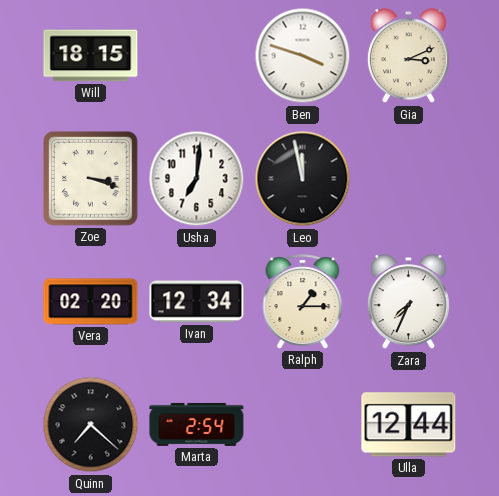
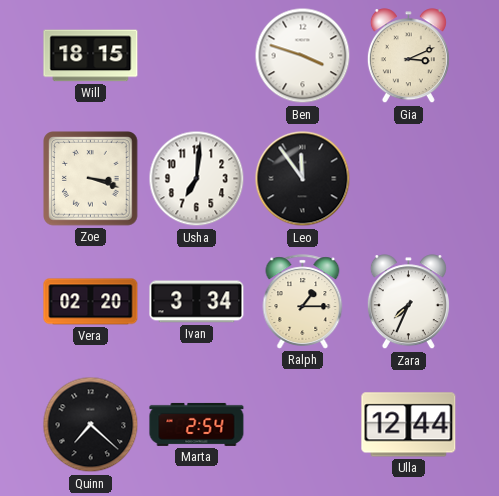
Leo: 11:58 -> 11:54
Ivan: 12:34 -> 3:34
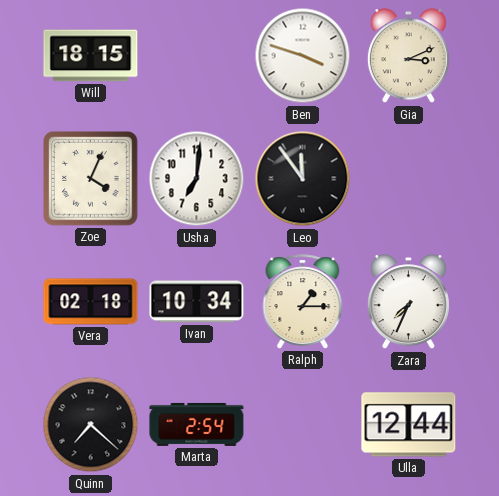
Zoe: 3:18 -> 4:04
Vera: 02:20 -> 02:18
Ivan: 3:34 -> 10:34
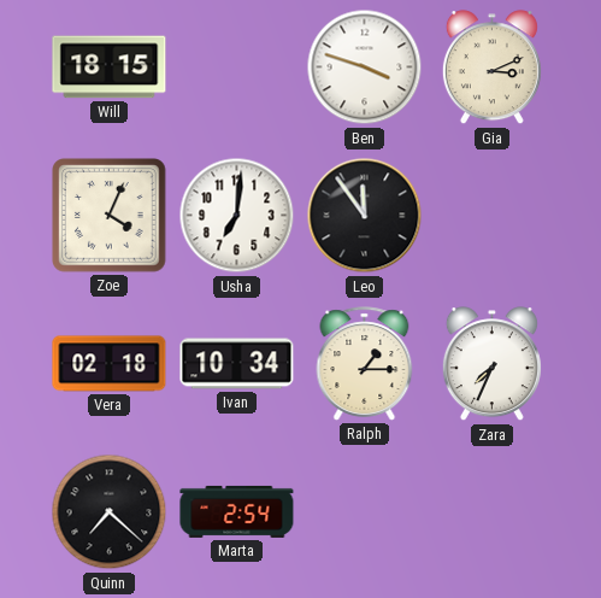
Ulla: 12:44 -> none
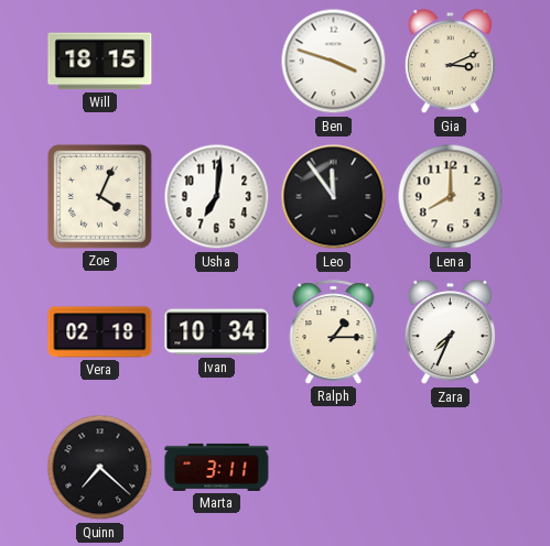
Lena: none -> 8:00
Marta: 2:54 -> 3:11
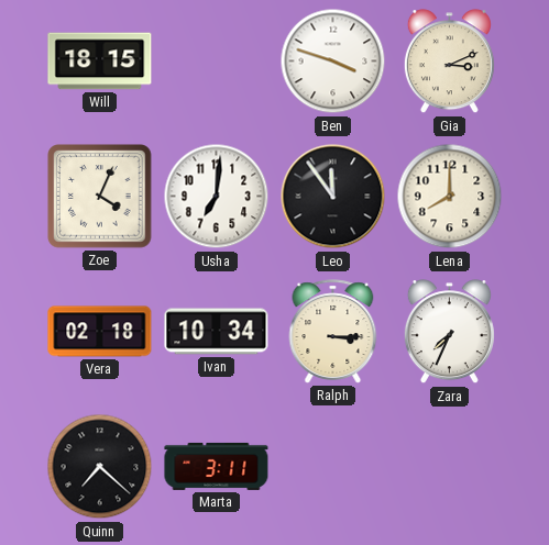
Ralph: 1:15 -> 3:15
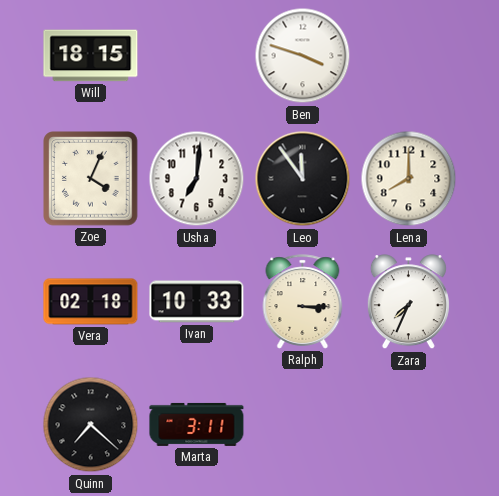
Gia: 3:11 -> none
Ivan: 10:34 -> 10:33
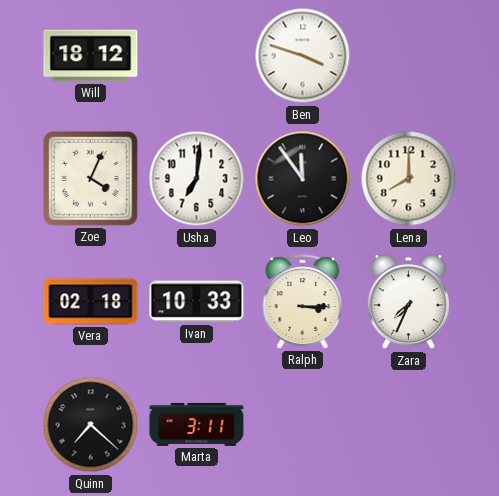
Will: 18:15 -> 18:12
